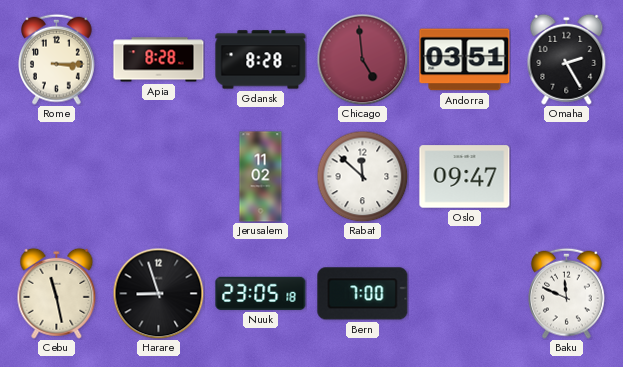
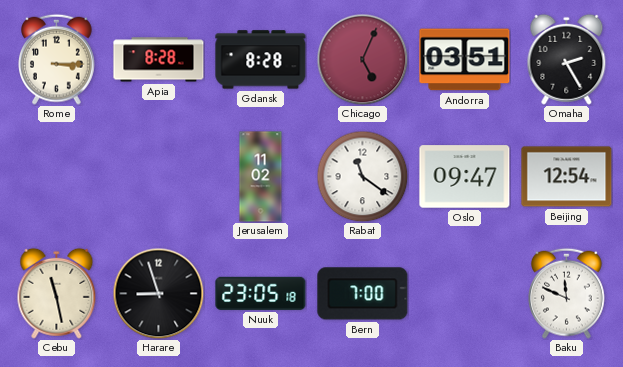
Chicago: 4:59 -> 5:04
Rabat: 11:52 -> 11:21
Beijing: none -> 12:54
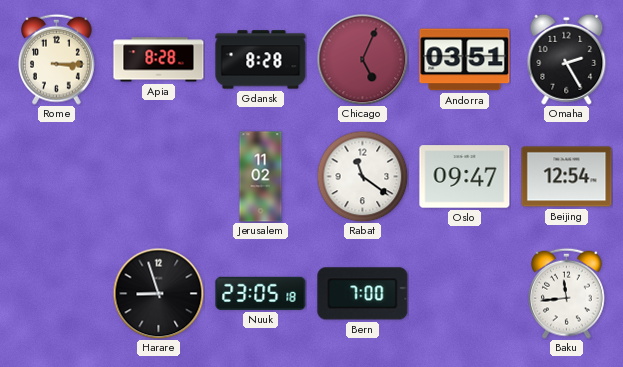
Cebu: 11:28 -> none
Baku: 11:49 -> 11:44
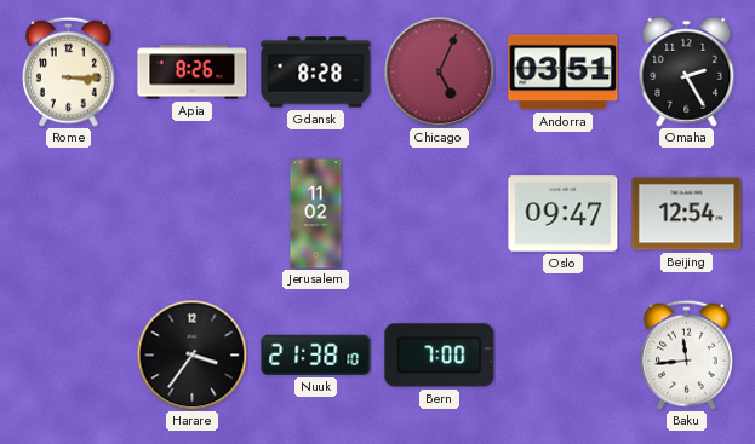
Apia: 8:28 -> 8:26
Rabat: 11:21 -> none
Harare: 8:57 -> 3:36
Nuuk: 23:05 -> 21:38
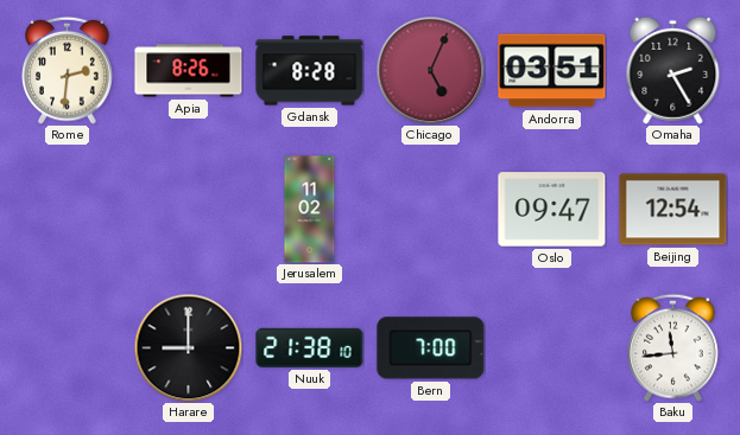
Rome: 3:15 -> 2:31
Harare: 3:36 -> 9:00
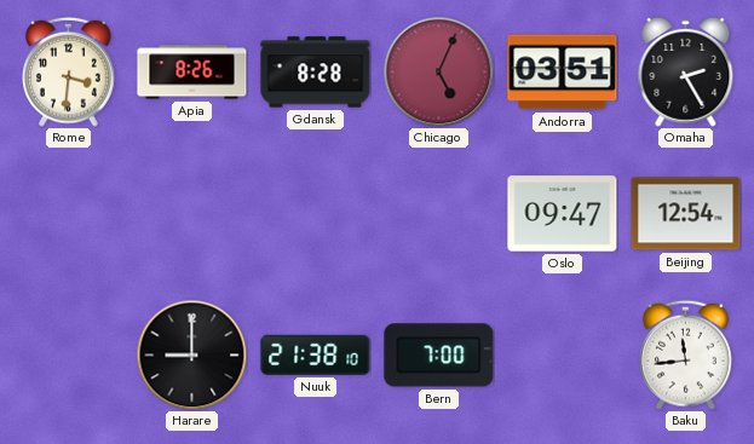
Rome: 2:31 -> 3:31
Jerusalem: 11:02 -> none
